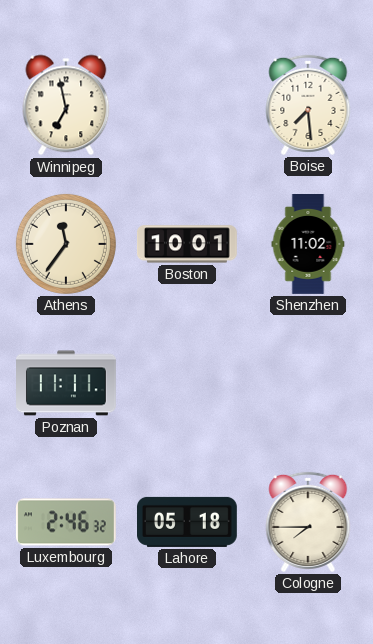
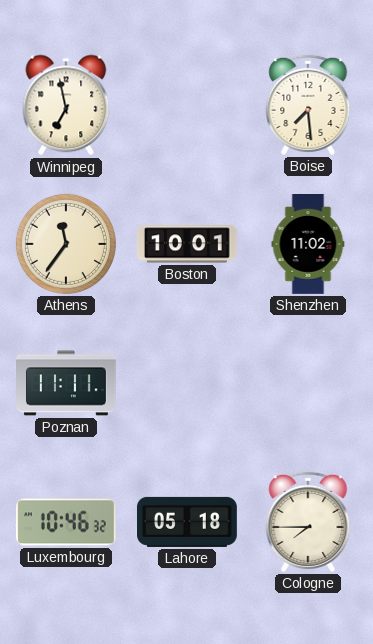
Luxembourg: 2:46 -> 10:46
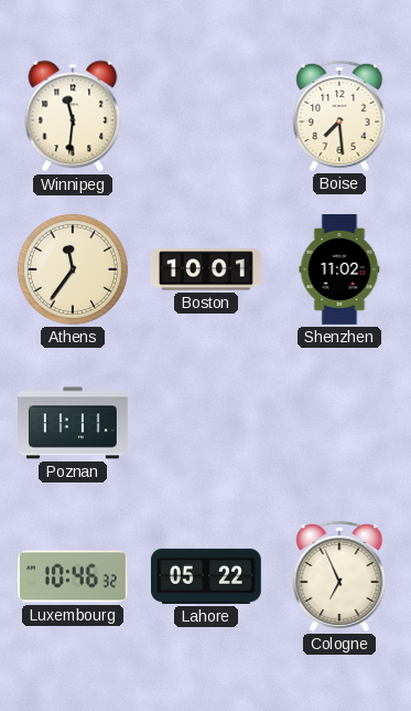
Winnipeg: 6:58 -> 11:31
Lahore: 05:18 -> 05:22
Cologne: 7:45 -> 6:56
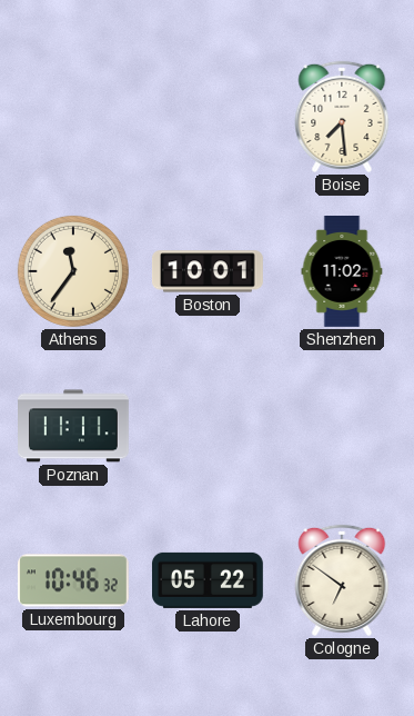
Winnipeg: 11:31 -> none
Cologne: 6:56 -> 6:51
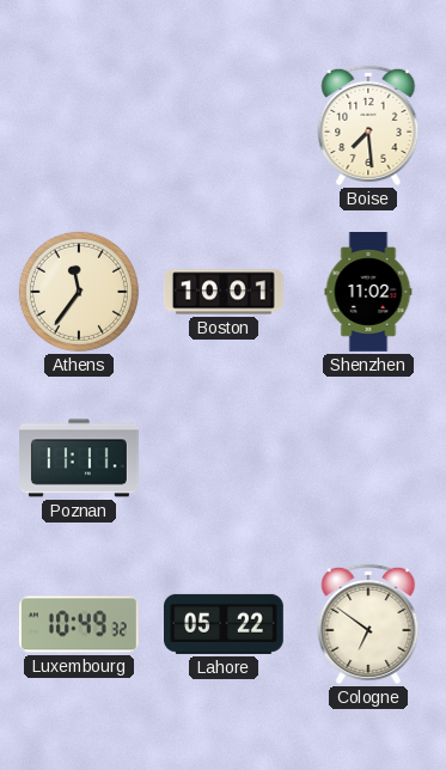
Luxembourg: 10:46 -> 10:49
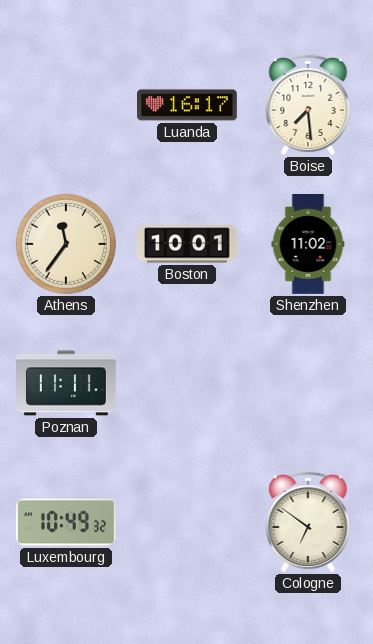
Luanda: none -> 16:17
Lahore: 05:22 -> none
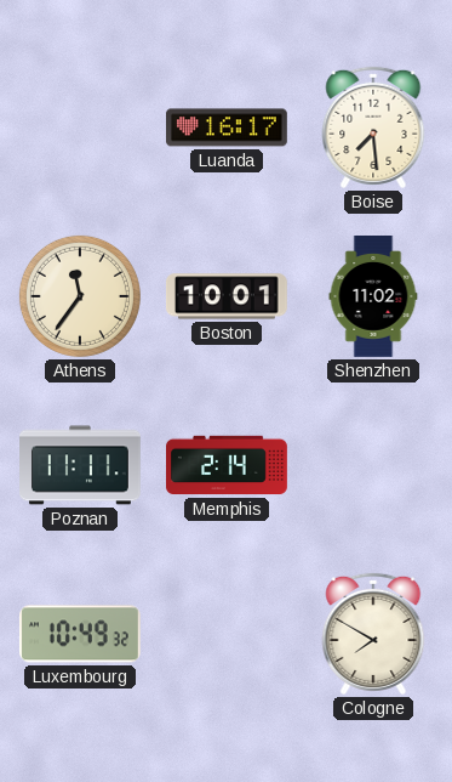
Memphis: none -> 2:14
Cologne: 6:51 -> 7:50
